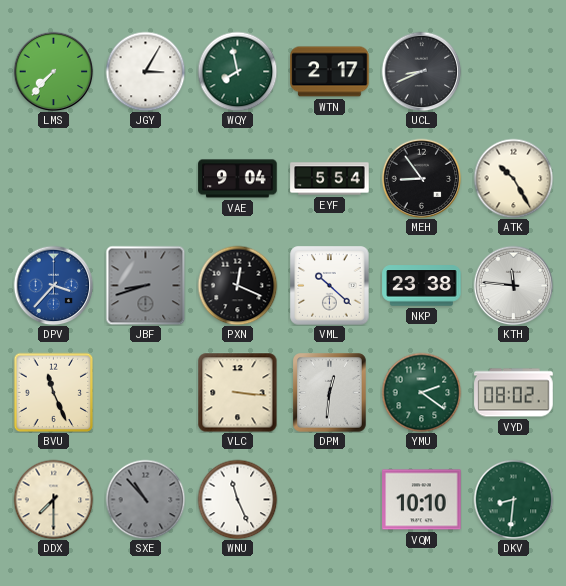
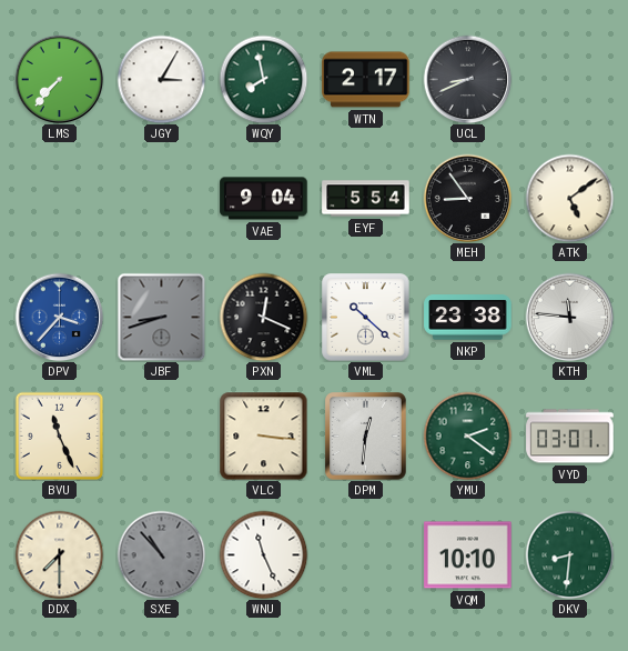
ATK: 10:25 -> 5:09
VYD: 08:02 -> 03:01
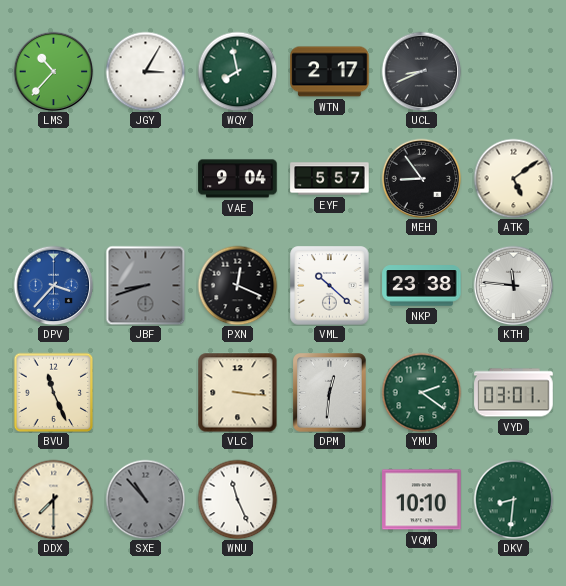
LMS: 7:37 -> 10:37
EYF: 5:54 -> 5:57
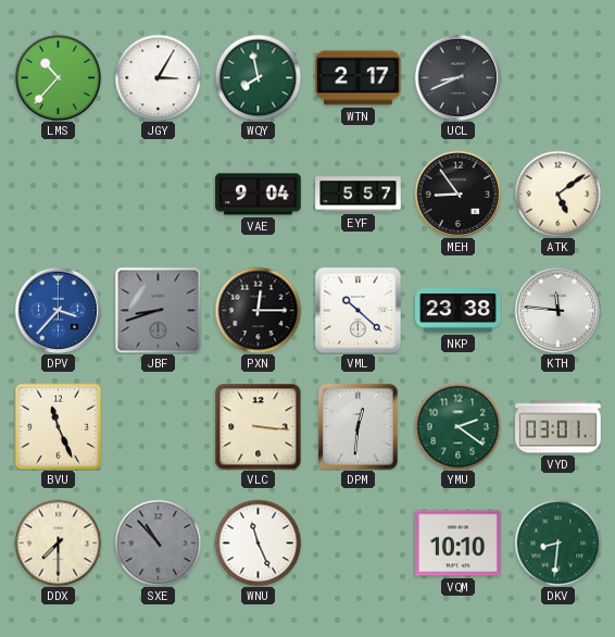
PXN: 12:19 -> 12:15
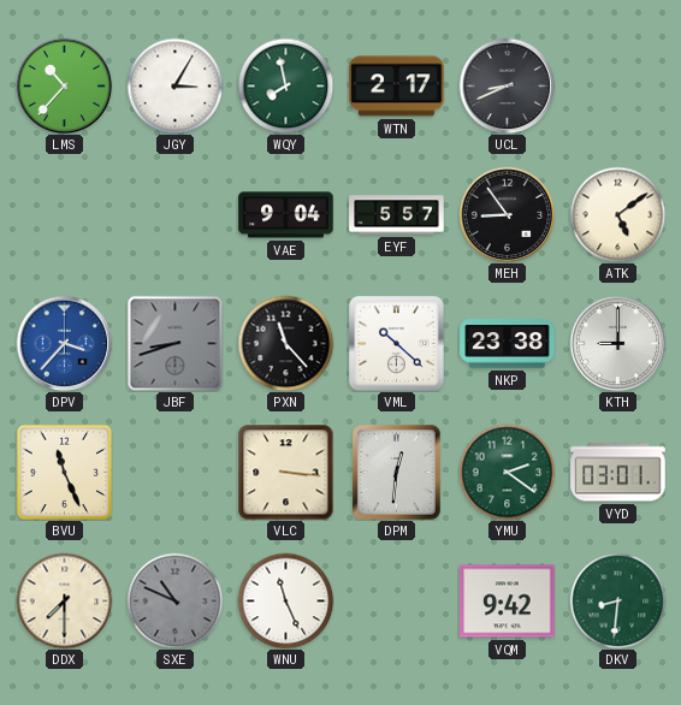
PXN: 12:15 -> 11:23
KTH: 11:46 -> 9:00
SXE: 10:53 -> 10:49
VQM: 10:10 -> 9:42
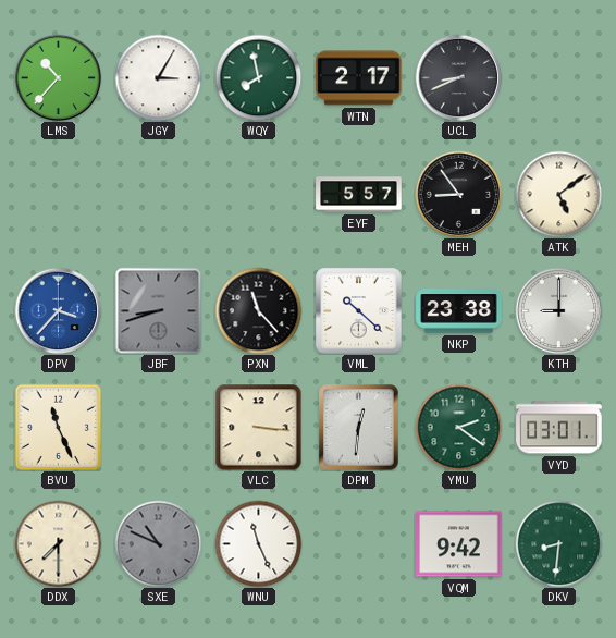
VAE: 9:04 -> none
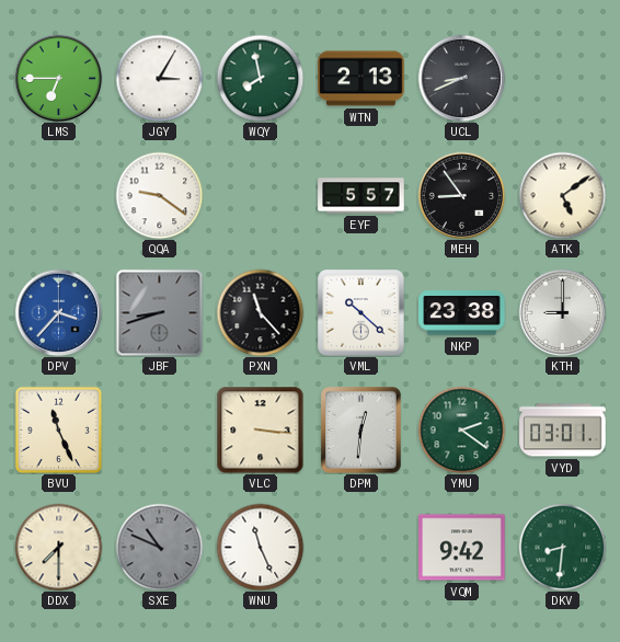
LMS: 10:37 -> 6:45
WTN: 2:17 -> 2:13
QQA: none -> 9:21
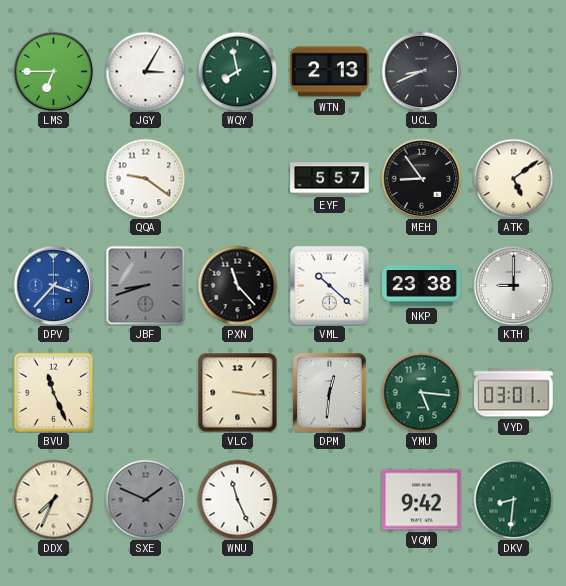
YMU: 2:21 -> 5:16
DDX: 7:30 -> 7:34
SXE: 10:49 -> 1:49
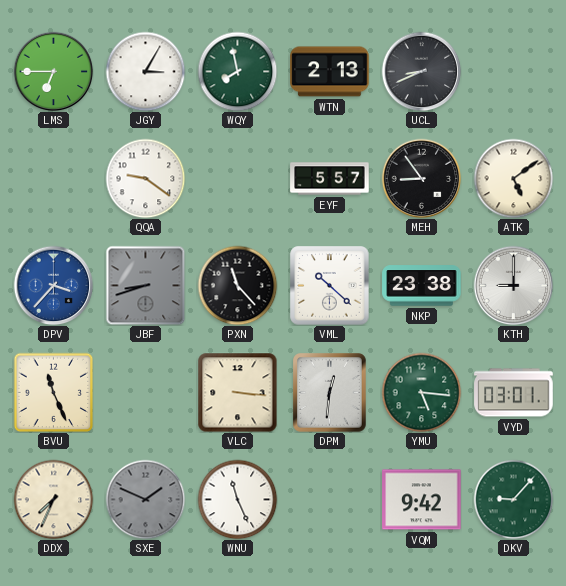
DKV: 8:31 -> 9:07
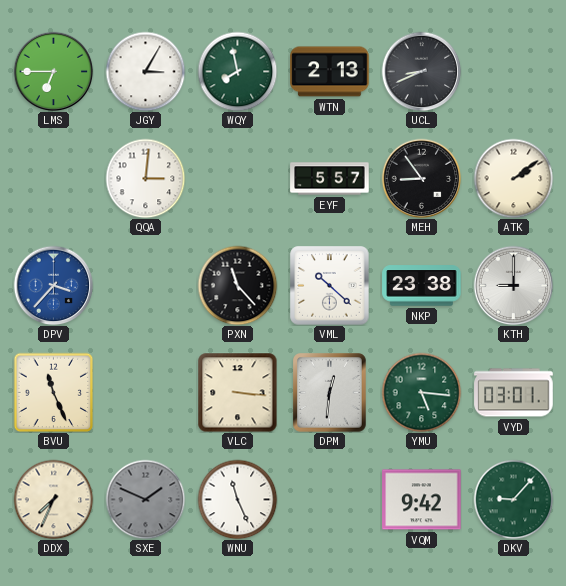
QQA: 9:21 -> 3:01
ATK: 5:09 -> 2:09
JBF: 8:42 -> none
